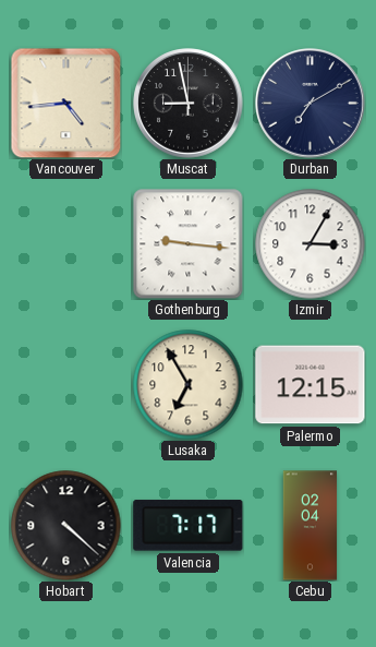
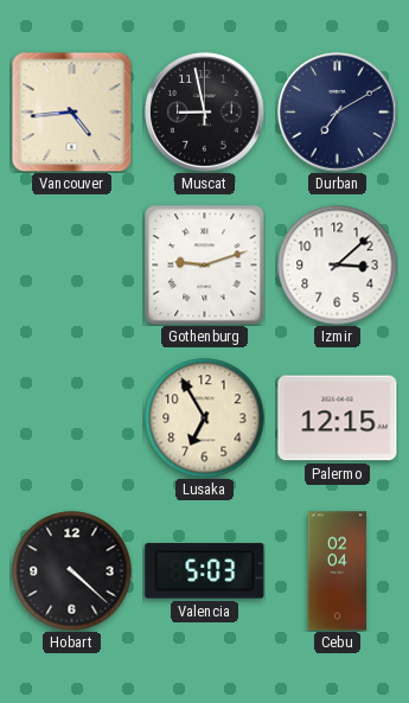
Gothenburg: 9:16 -> 9:12
Izmir: 3:05 -> 3:08
Valencia: 7:17 -> 5:03
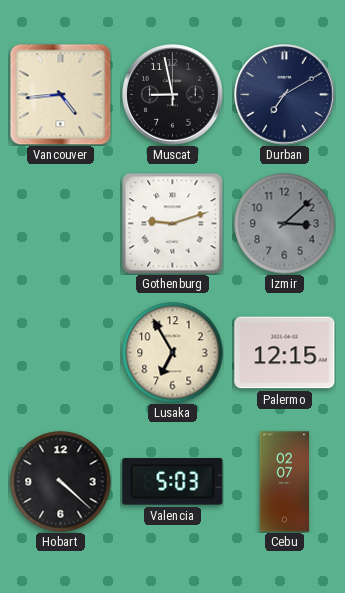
Izmir dial: white -> grey
Cebu: 02:04 -> 02:07
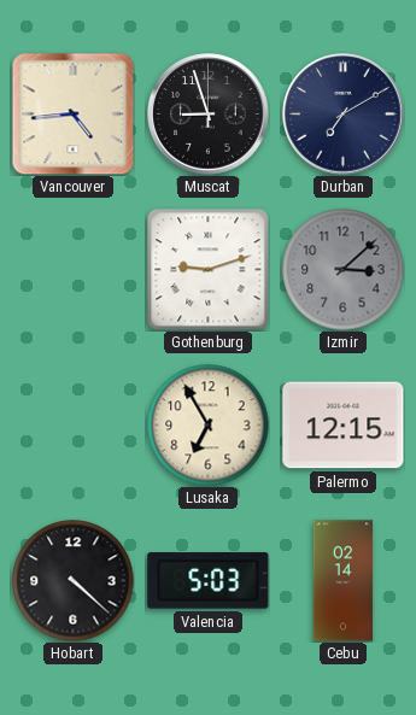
Muscat: 8:58 -> 8:57
Cebu: 02:07 -> 02:14
